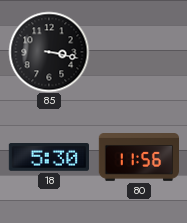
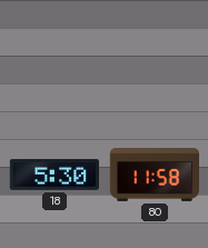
85: 3:17 -> none
80: 11:56 -> 11:58
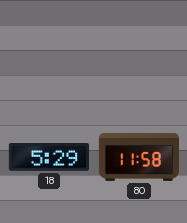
18: 5:30 -> 5:29
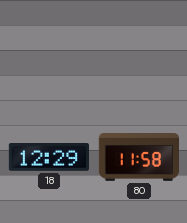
18: 5:29 -> 12:29
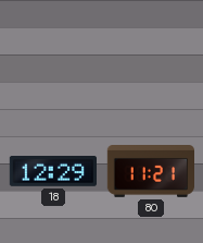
80: 11:58 -> 11:21
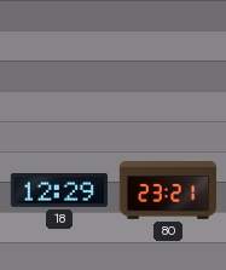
80: 11:21 -> 23:21
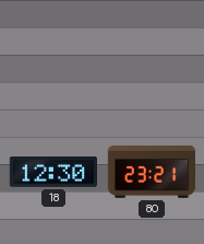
18: 12:29 -> 12:30
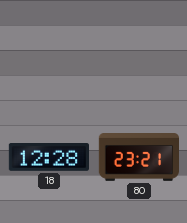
18: 12:30 -> 12:28
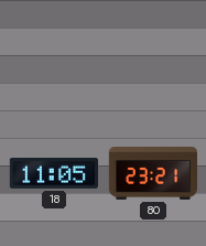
18: 12:28 -> 11:05
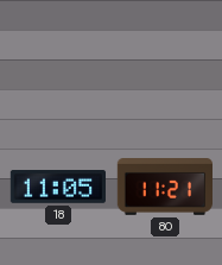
80: 23:21 -> 11:21
